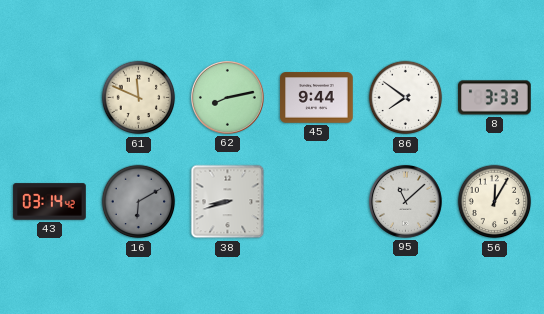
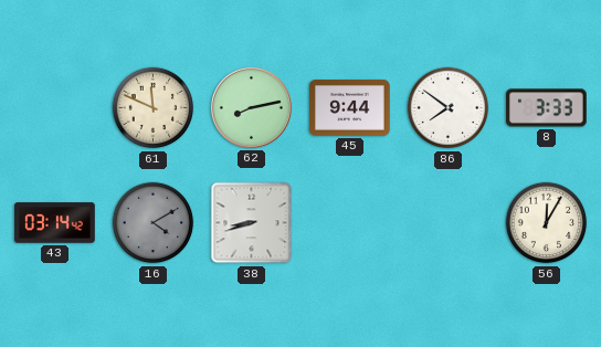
16: 6:10 -> 4:10
95: 11:08 -> none
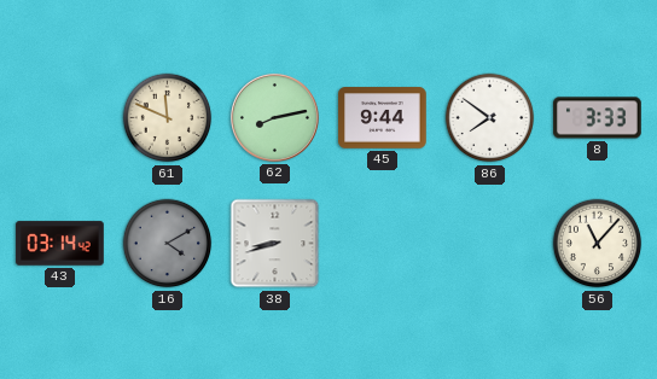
56: 12:05 -> 11:07
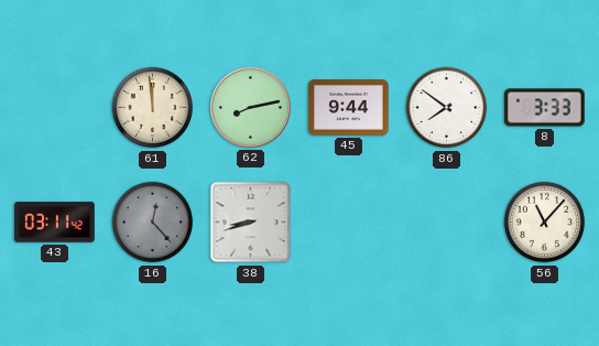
61: 11:49 -> 11:59
43: 03:14 -> 03:11
16: 4:10 -> 12:23
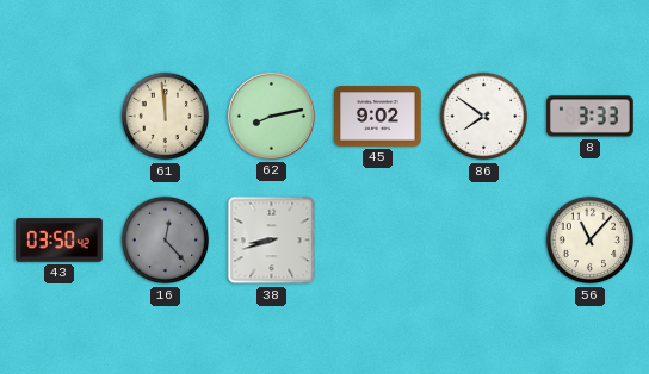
45: 9:44 -> 9:02
43: 03:11 -> 03:50
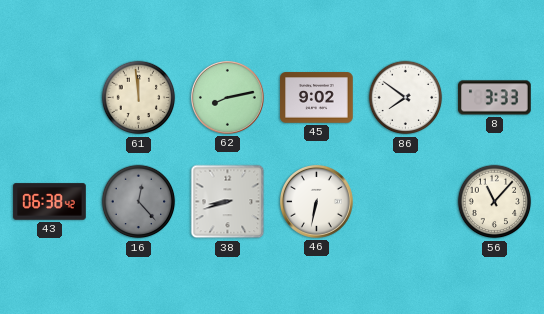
43: 03:50 -> 06:38
46: none -> 6:32
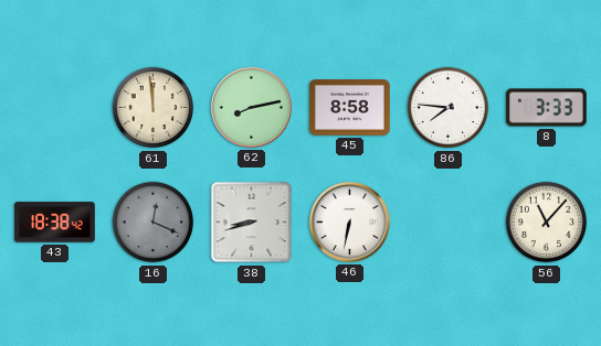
45: 9:02 -> 8:58
86: 7:51 -> 7:46
43: 06:38 -> 18:38
16: 12:23 -> 12:19
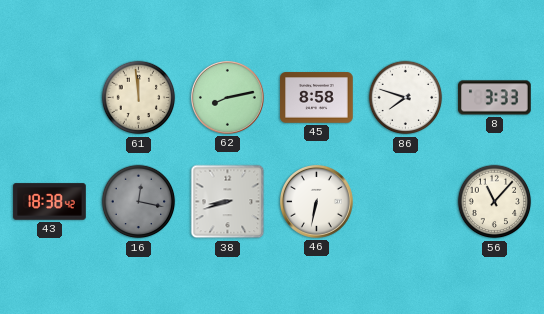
86: 7:46 -> 7:48
16: 12:19 -> 12:17
